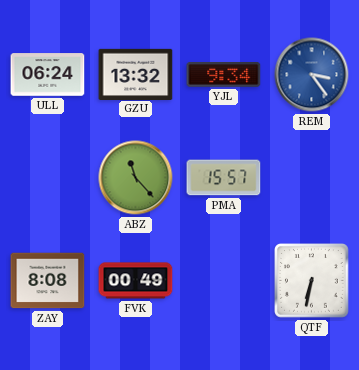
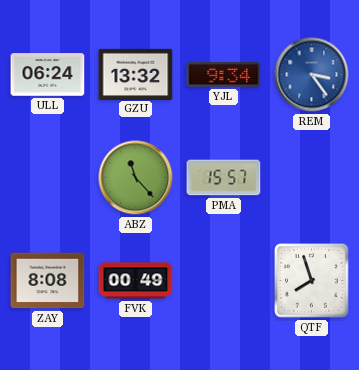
QTF: 6:32 -> 7:57
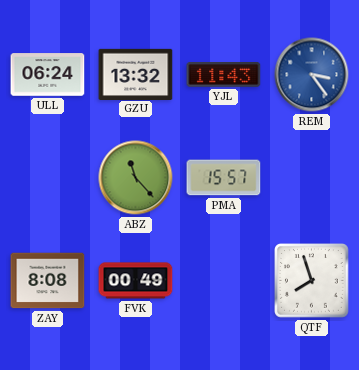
YJL: 9:34 -> 11:43
